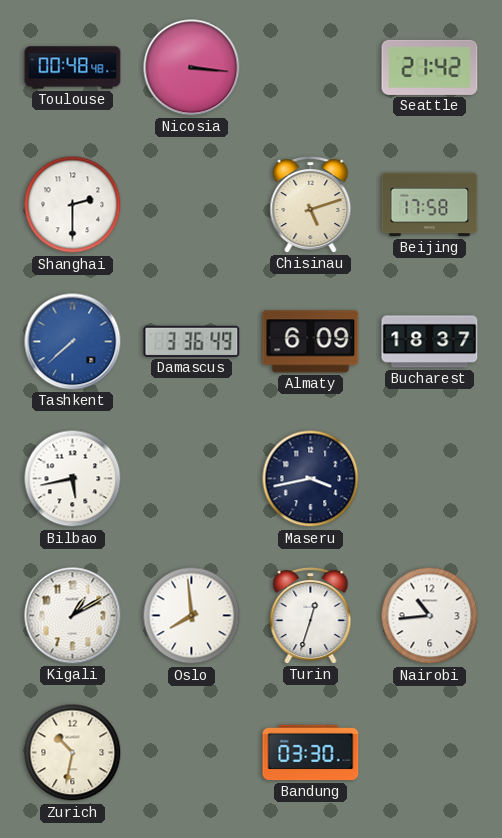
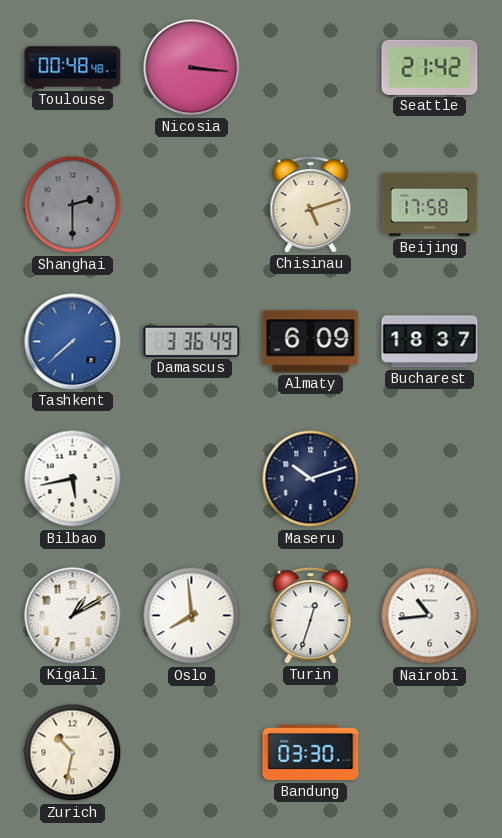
Shanghai dial: white -> grey
Maseru: 3:43 -> 10:12
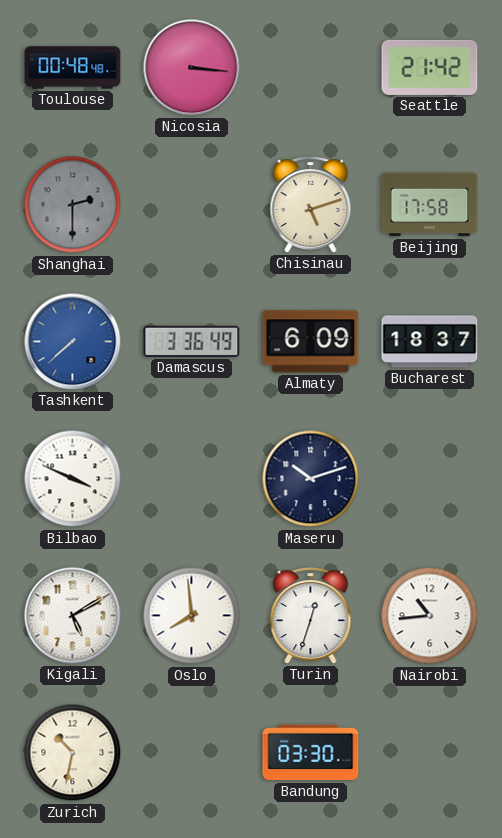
Bilbao: 5:43 -> 3:49
Kigali: 1:10 -> 5:10
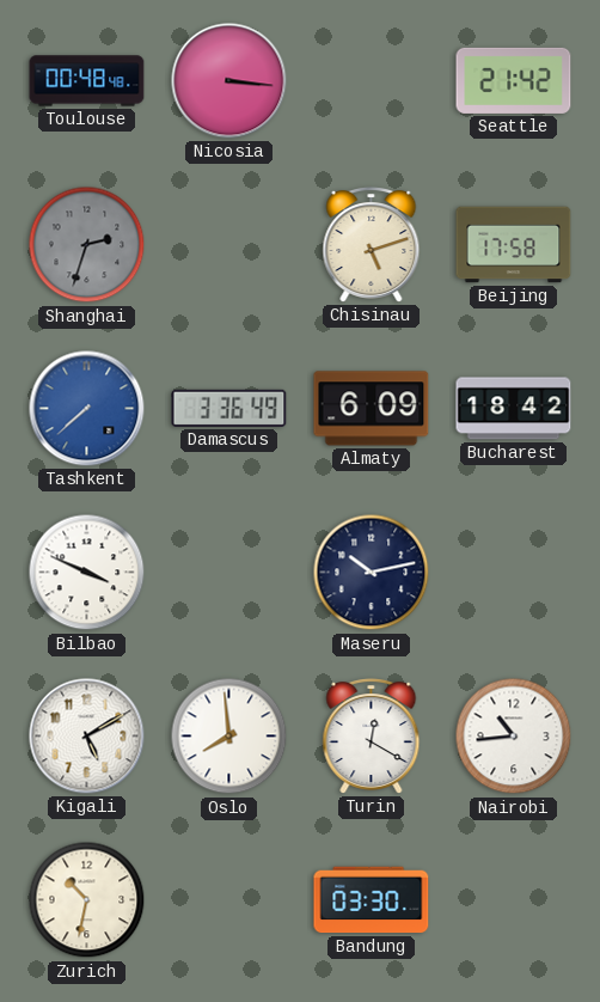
Shanghai: 2:30 -> 2:33
Bucharest: 18:37 -> 18:42
Maseru: 10:12 -> 10:13
Turin: 12:33 -> 12:20
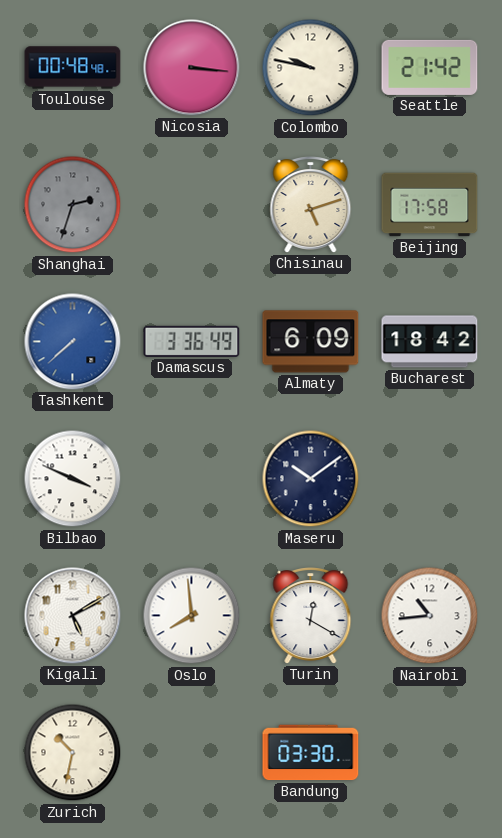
Colombo: none -> 9:47
Maseru: 10:13 -> 10:09
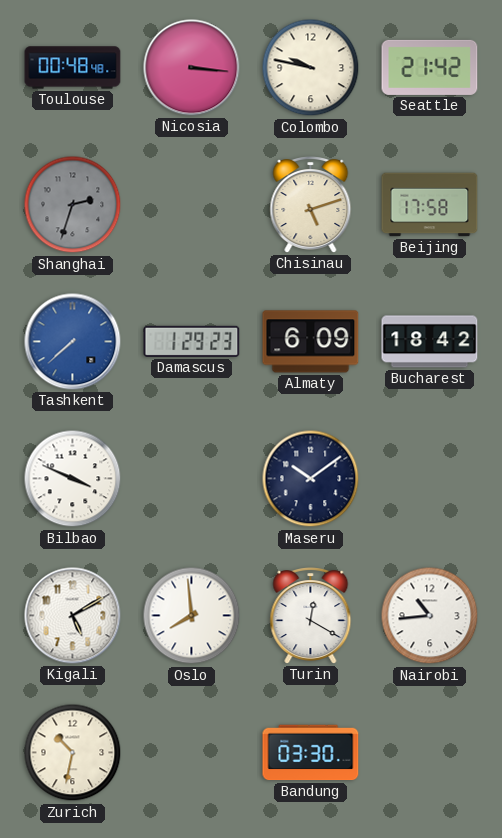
Damascus: 3:36 -> 1:29
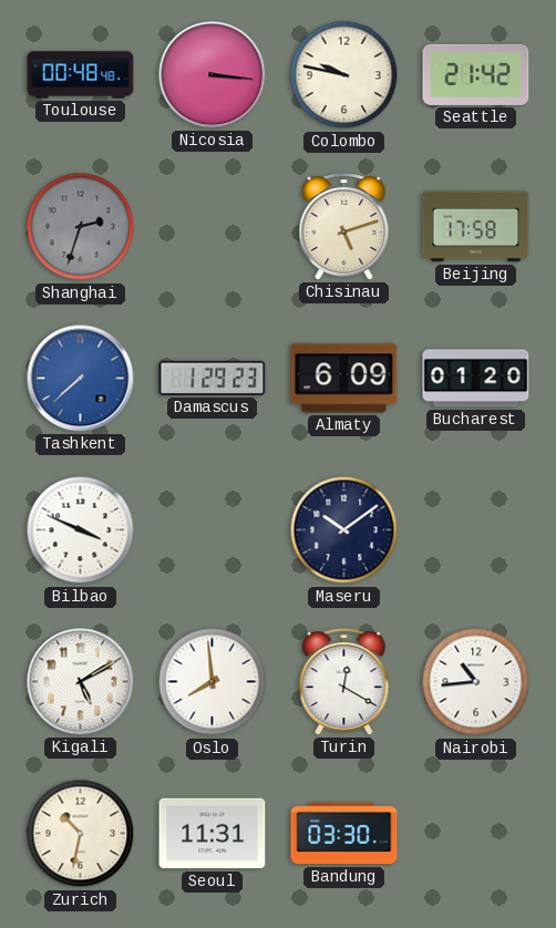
Bucharest: 18:42 -> 01:20
Seoul: none -> 11:31
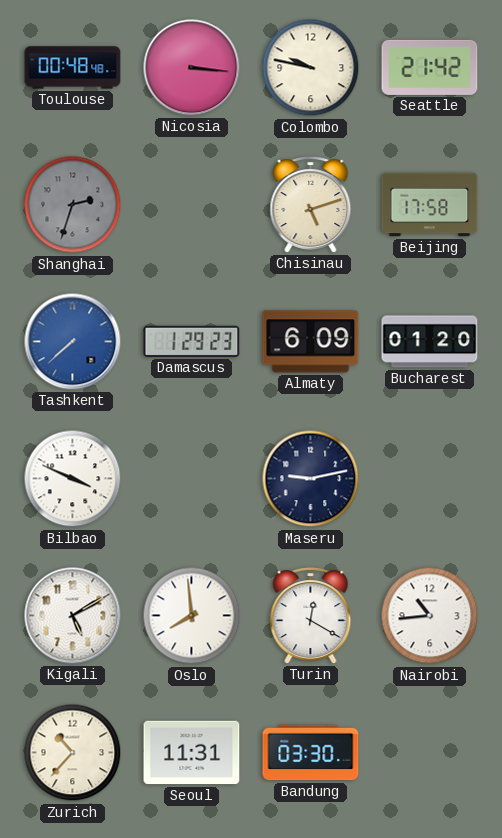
Maseru: 10:09 -> 9:13
Zurich: 10:32 -> 10:37
